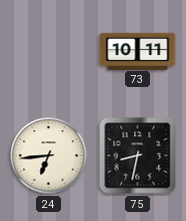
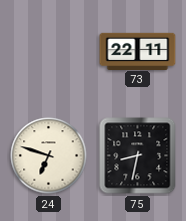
73: 10:11 -> 22:11
24: 6:44 -> 6:48
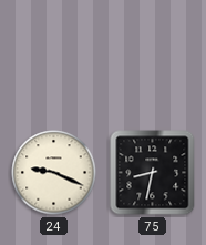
73: 22:11 -> none
24: 6:48 -> 9:19
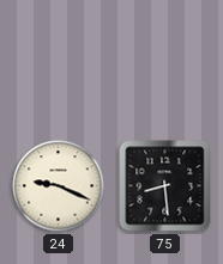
75: 8:32 -> 8:29
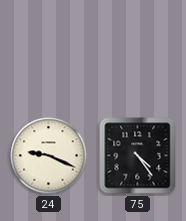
75: 8:29 -> 4:24
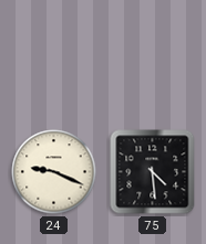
75: 4:24 -> 4:29
